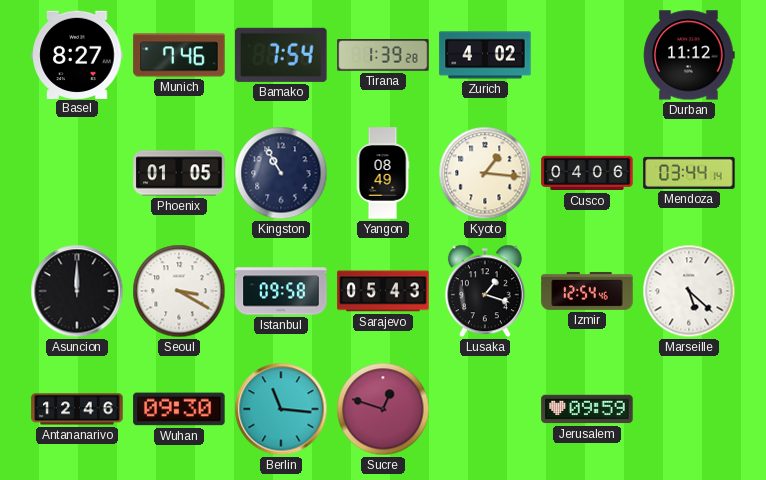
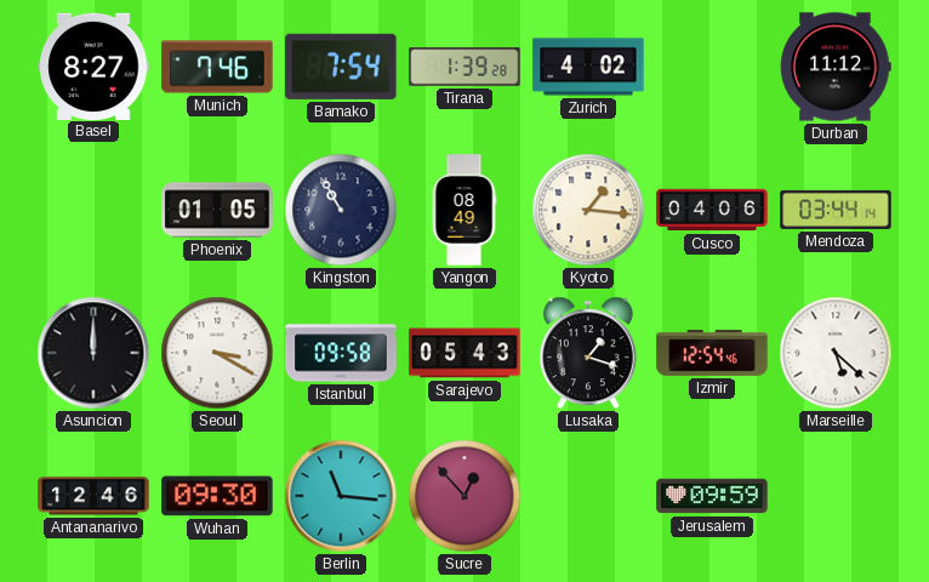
Sucre: 12:48 -> 12:53
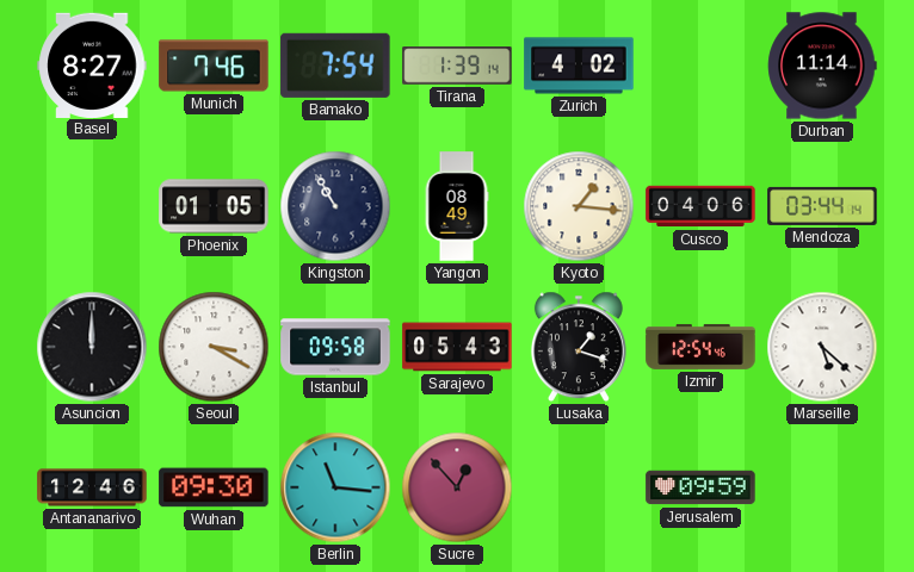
Tirana: 1:39:28 -> 1:39:14
Durban: 11:12 -> 11:14
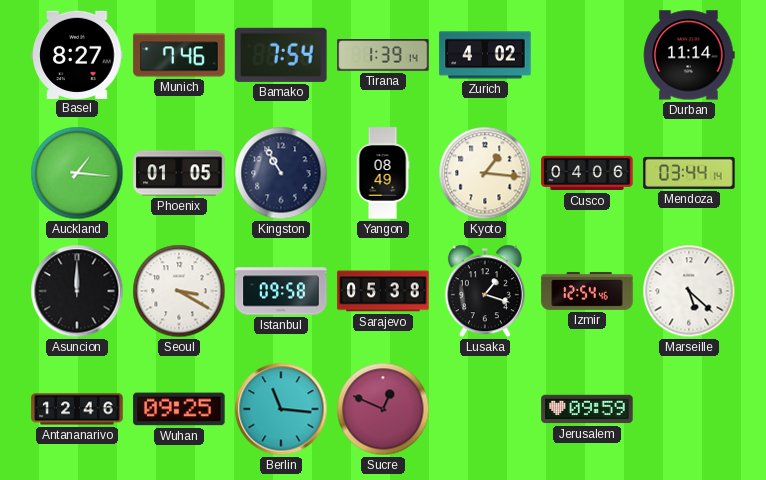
Auckland: none -> 1:16
Sarajevo: 05:43 -> 05:38
Wuhan: 09:30 -> 09:25
Sucre: 12:53 -> 12:49
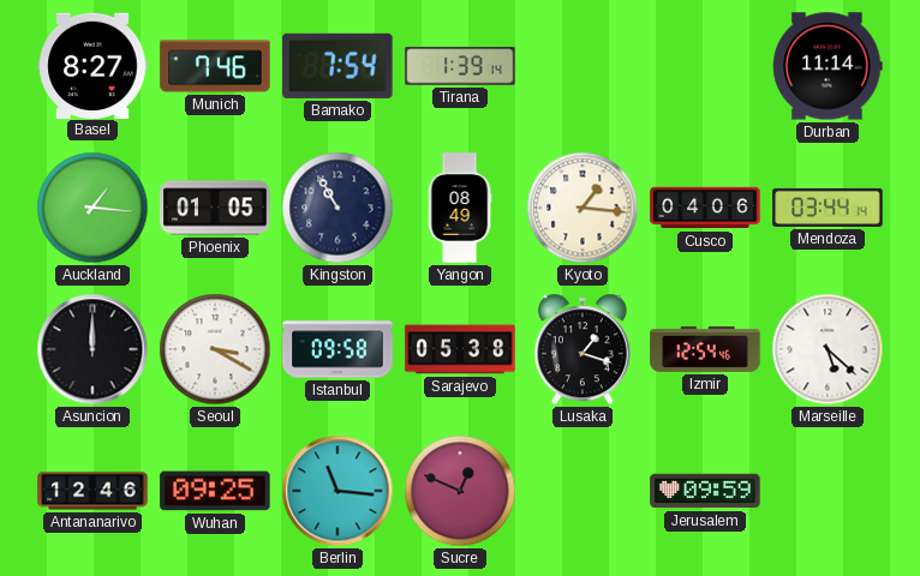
Zurich: 4:02 -> none
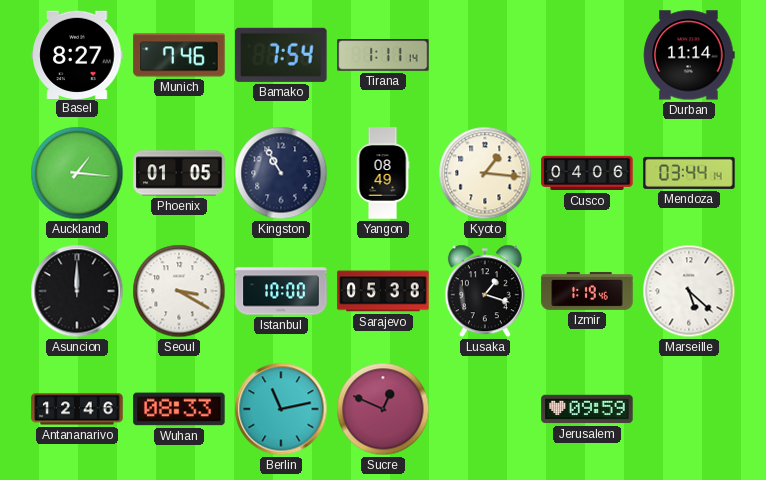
Tirana: 1:39 -> 1:11
Istanbul: 09:58 -> 10:00
Izmir: 12:54 -> 1:19
Wuhan: 09:25 -> 08:33
Berlin: 11:16 -> 11:13
